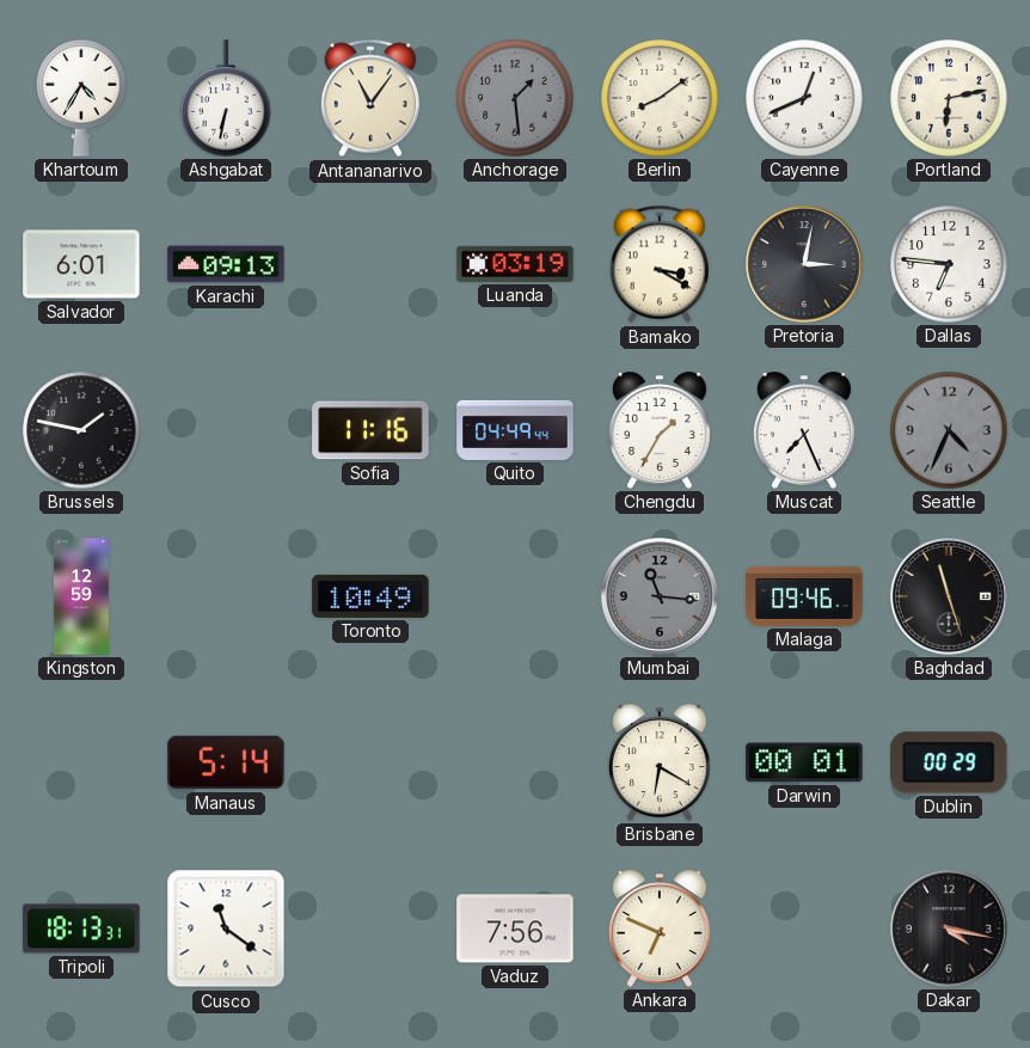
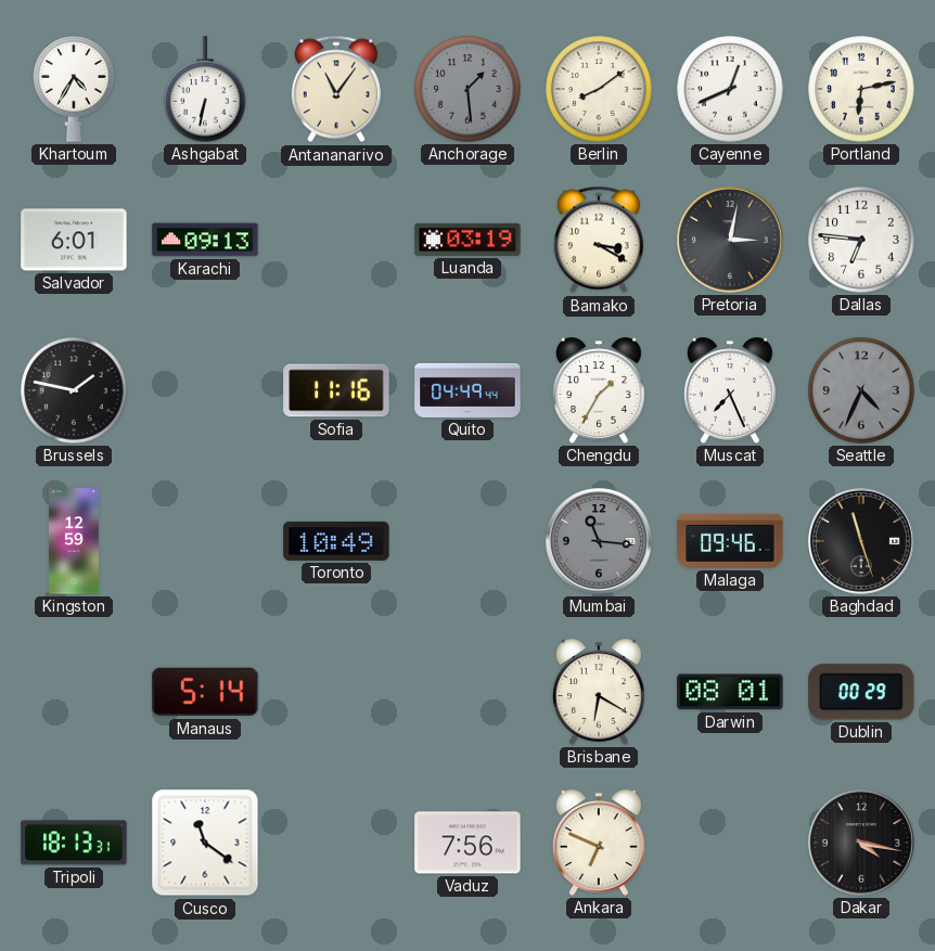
Darwin: 00:01 -> 08:01
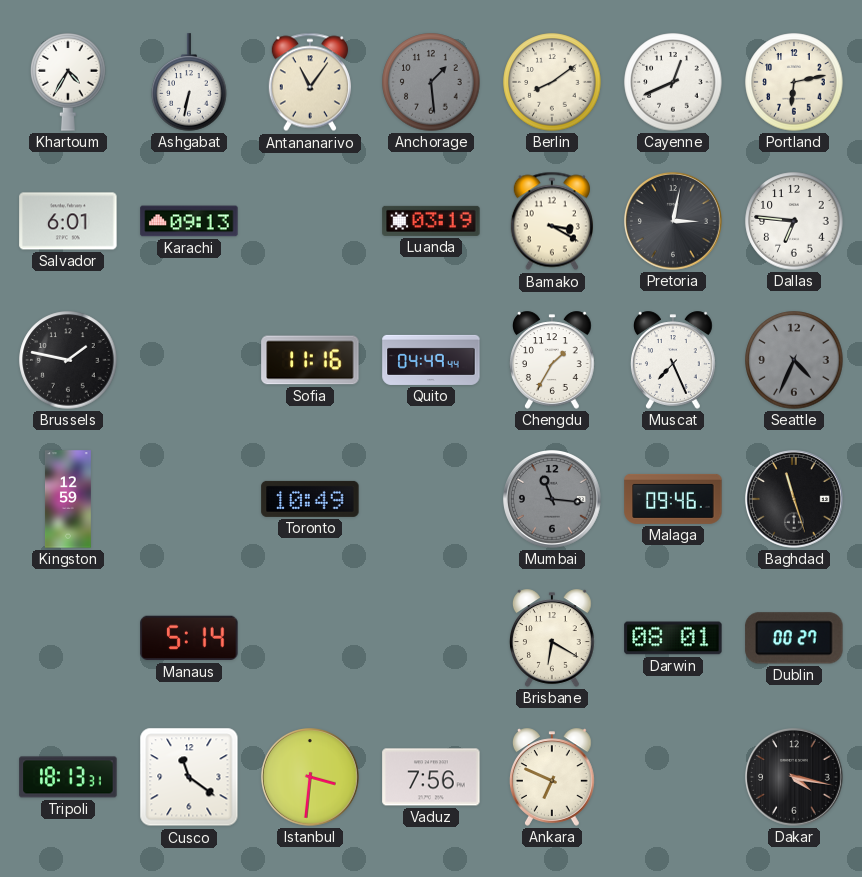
Dublin: 00:29 -> 00:27
Istanbul: none -> 3:31
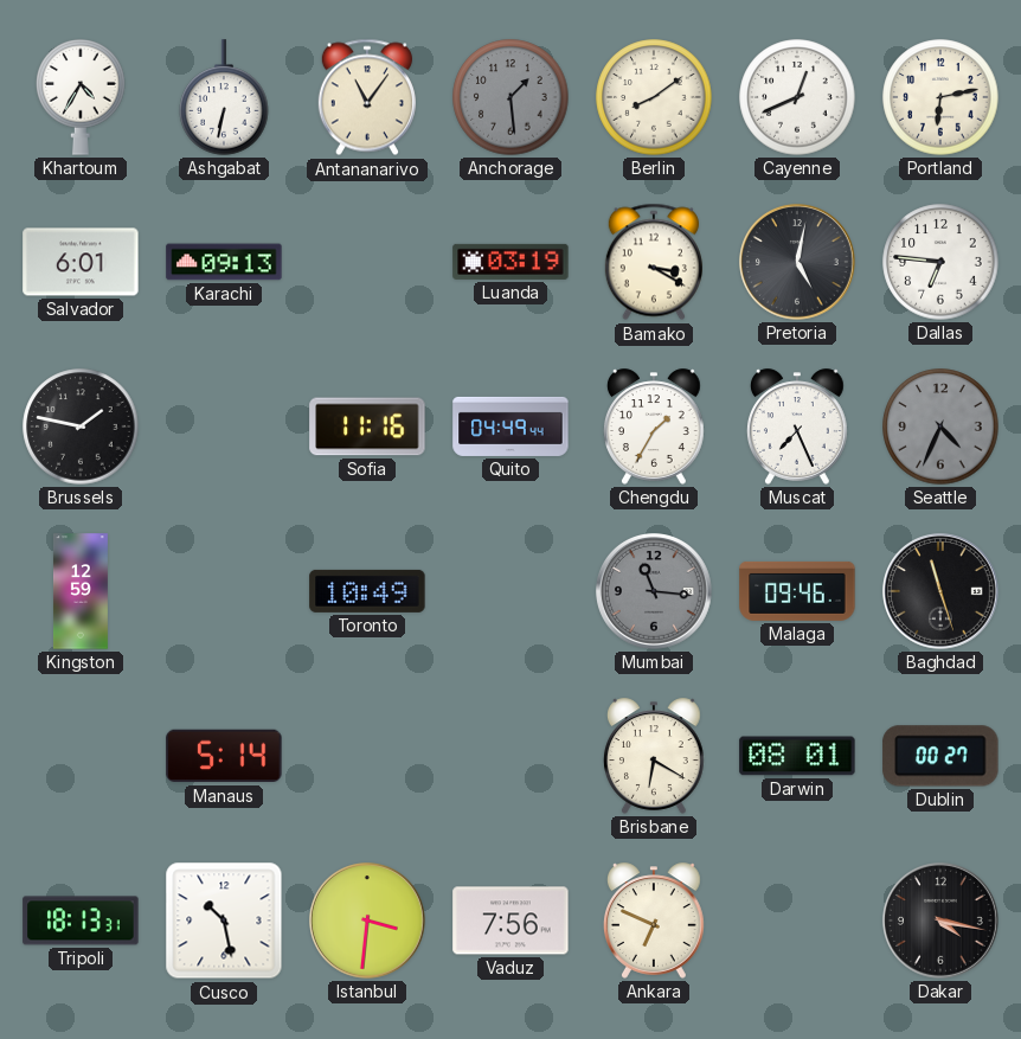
Pretoria: 3:02 -> 5:02
Cusco: 11:21 -> 10:28
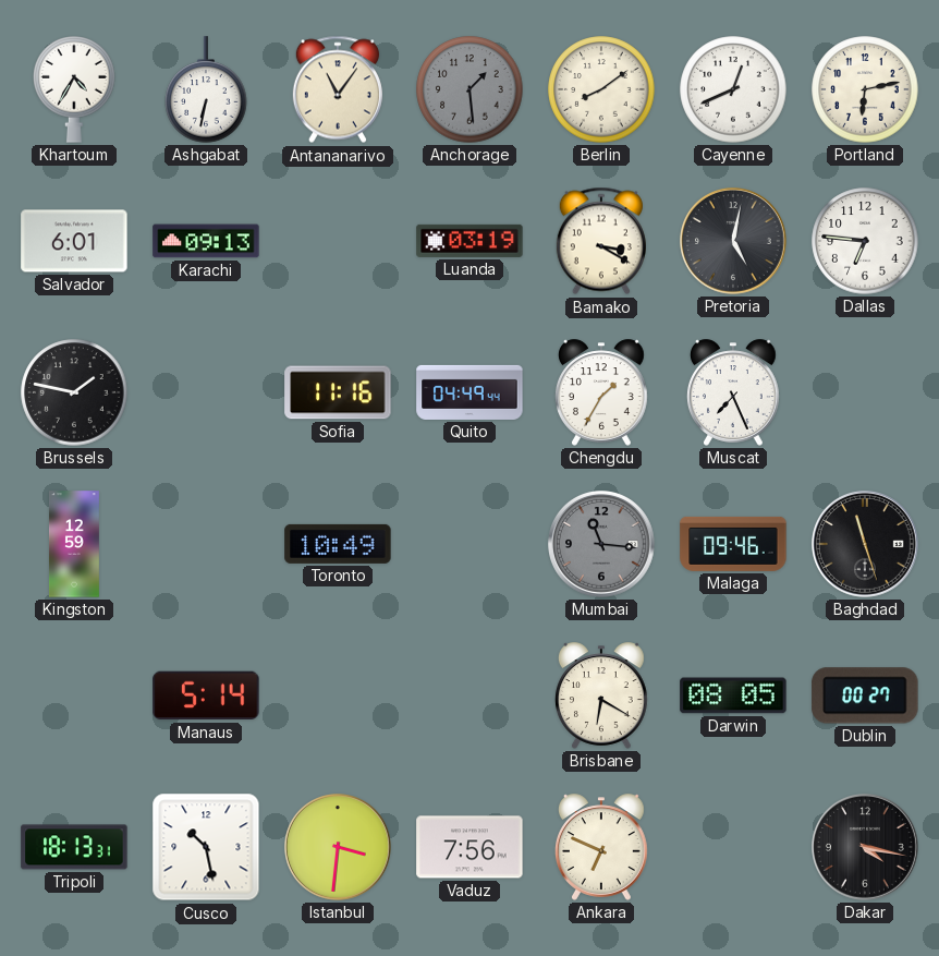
Seattle: 4:34 -> none
Darwin: 08:01 -> 08:05
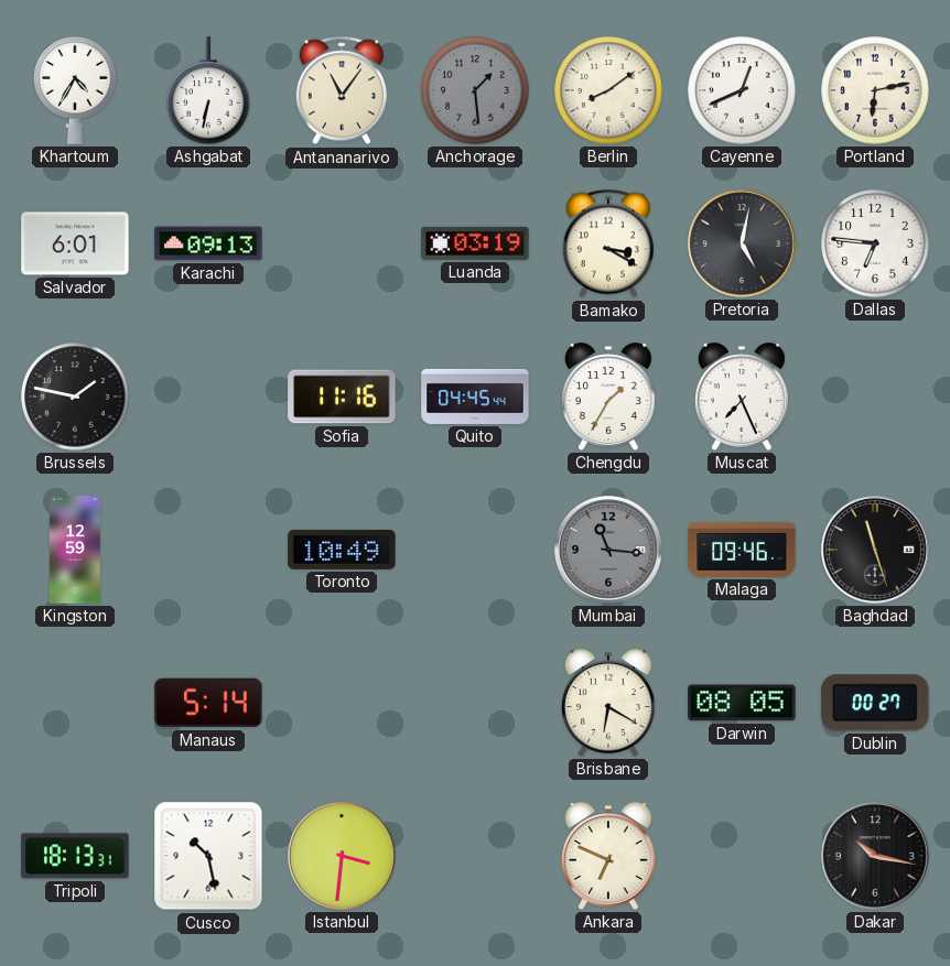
Quito: 04:49 -> 04:45
Vaduz: 7:56 -> none
Dakar: 4:17 -> 10:17
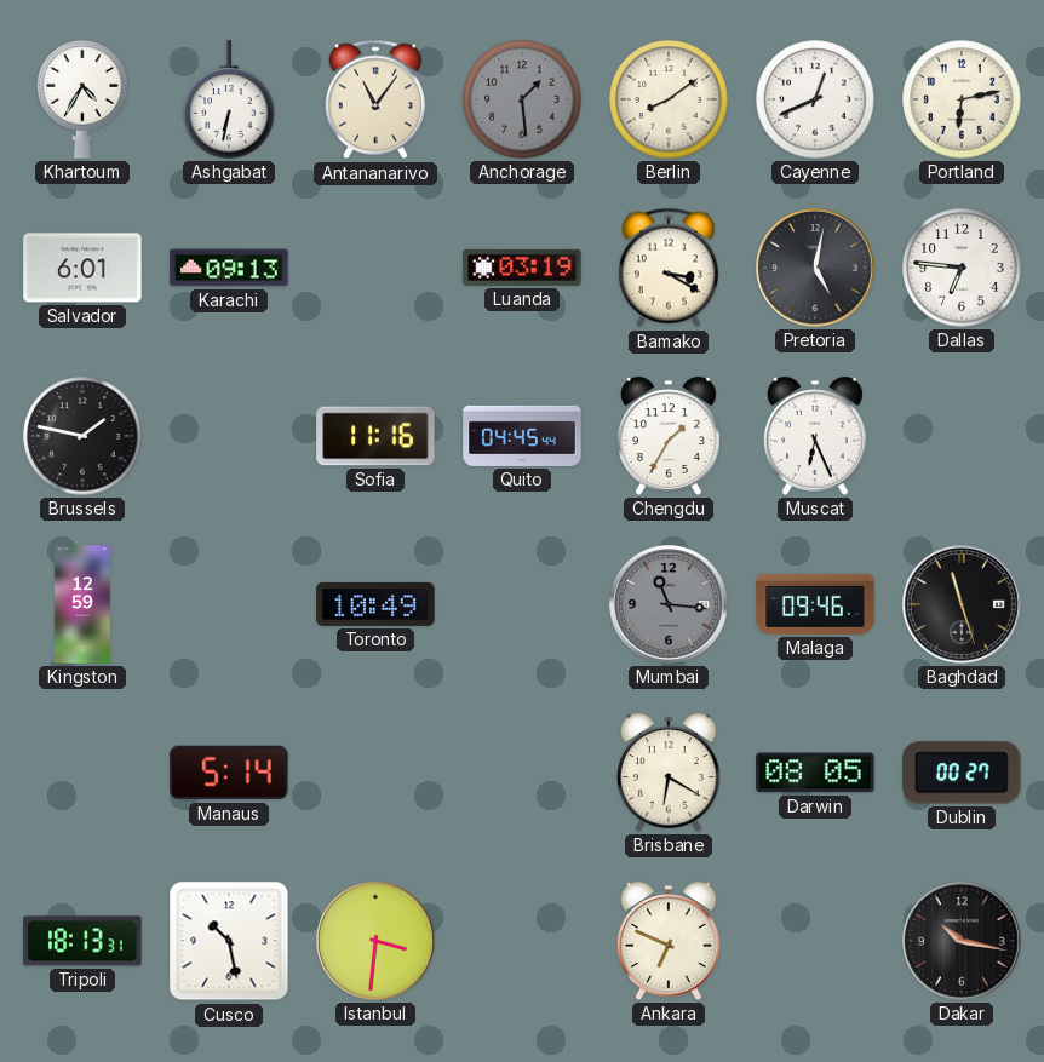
Muscat: 7:26 -> 6:26
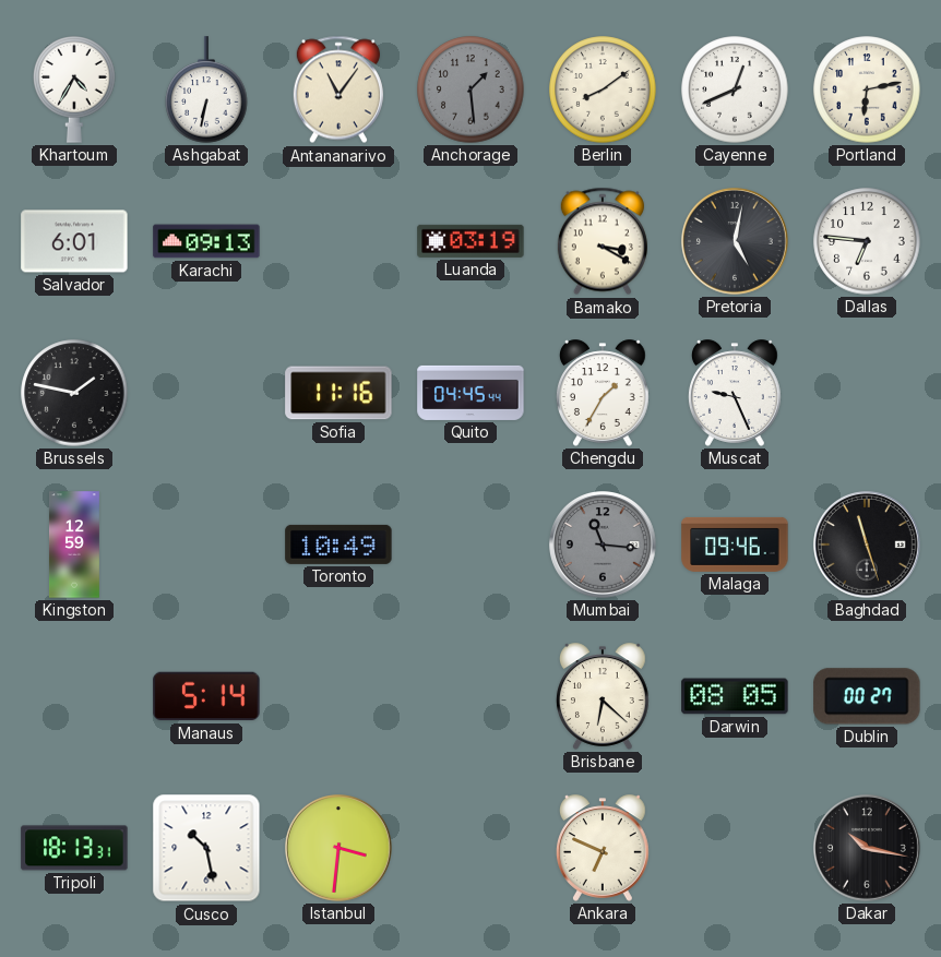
Muscat: 6:26 -> 9:26
Brisbane: 6:20 -> 6:22
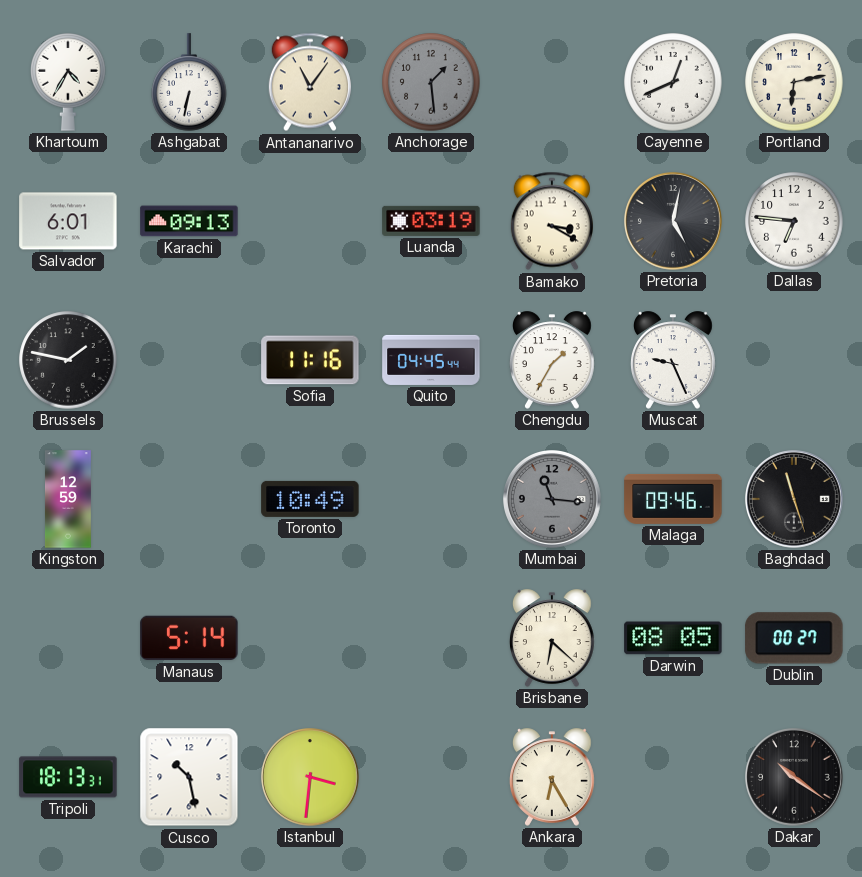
Berlin: 8:09 -> none
Ankara: 6:49 -> 6:25
Dakar: 10:17 -> 10:21
